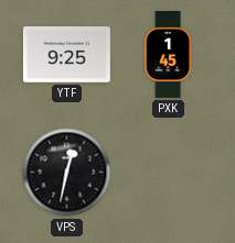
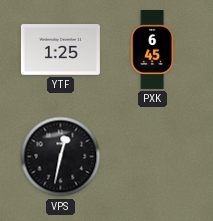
YTF: 9:25 -> 1:25
PXK: 1:45 -> 6:45
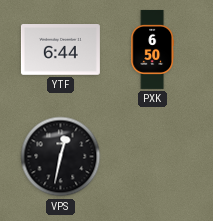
YTF: 1:25 -> 6:44
PXK: 6:45 -> 6:50
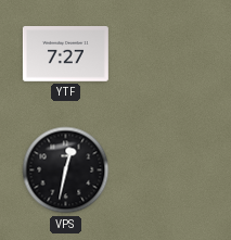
YTF: 6:44 -> 7:27
PXK: 6:50 -> none
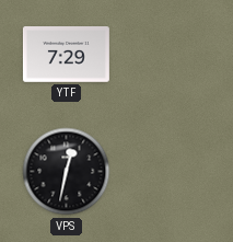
YTF: 7:27 -> 7:29
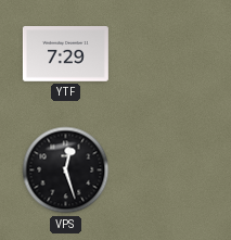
VPS: 12:32 -> 12:27
